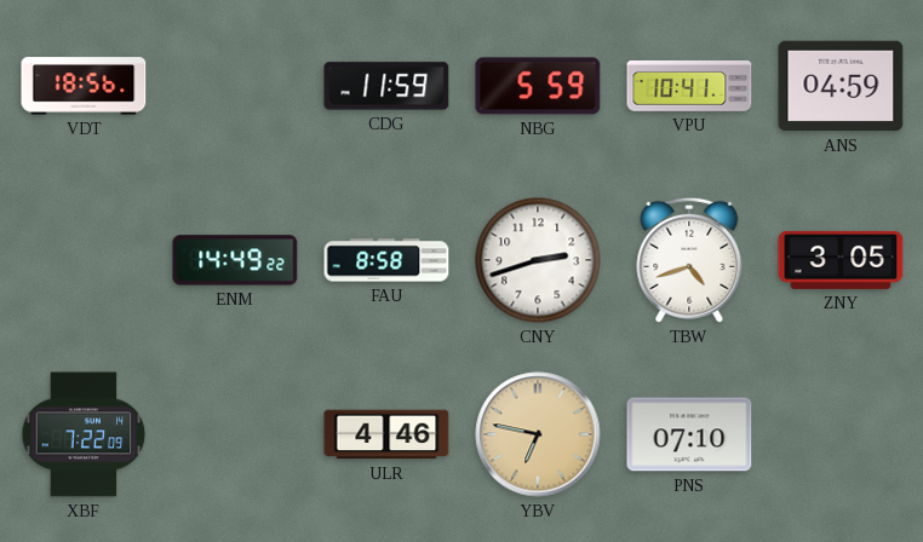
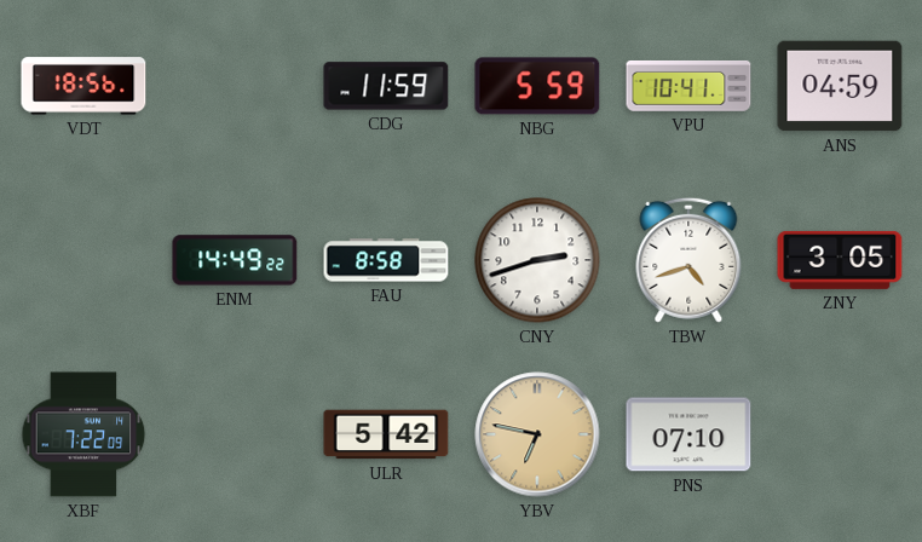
ULR: 4:46 -> 5:42
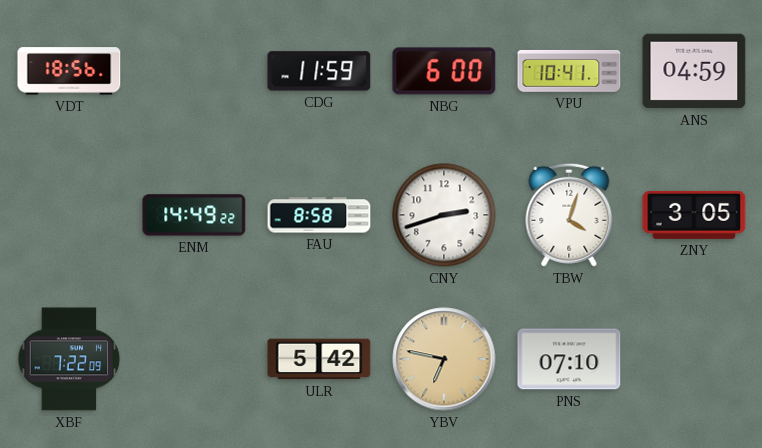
NBG: 5:59 -> 6:00
TBW: 4:42 -> 4:03
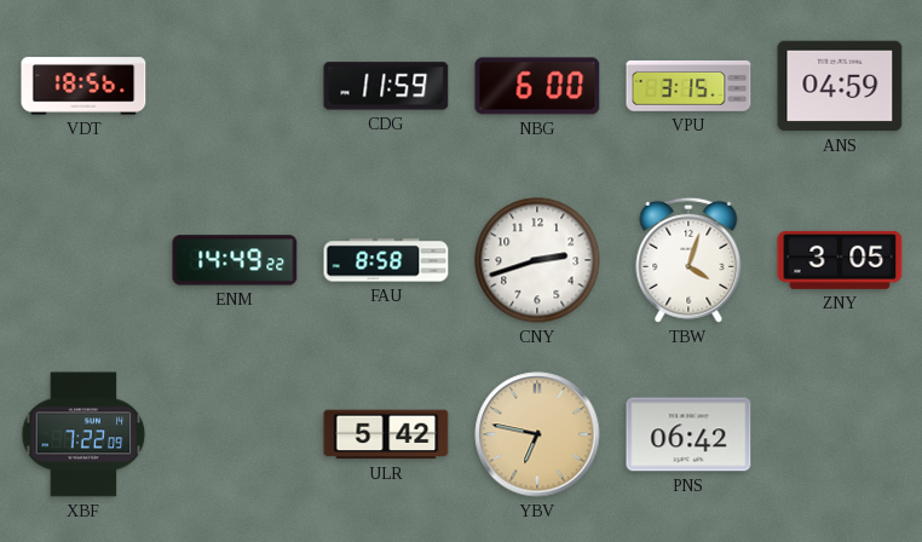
VPU: 10:41 -> 3:15
PNS: 07:10 -> 06:42
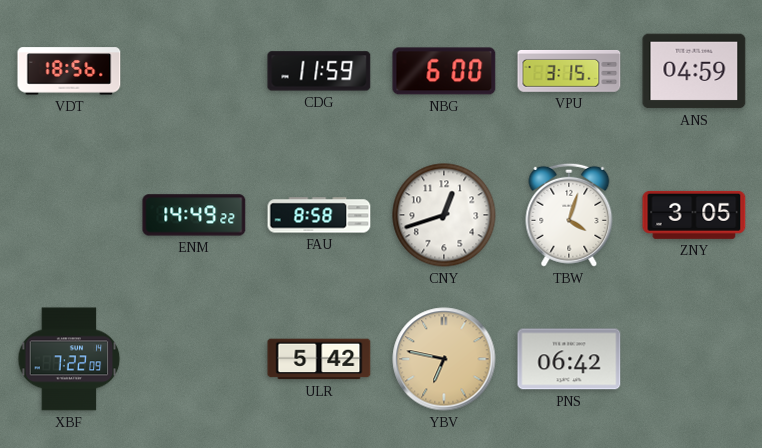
CNY: 2:42 -> 12:42
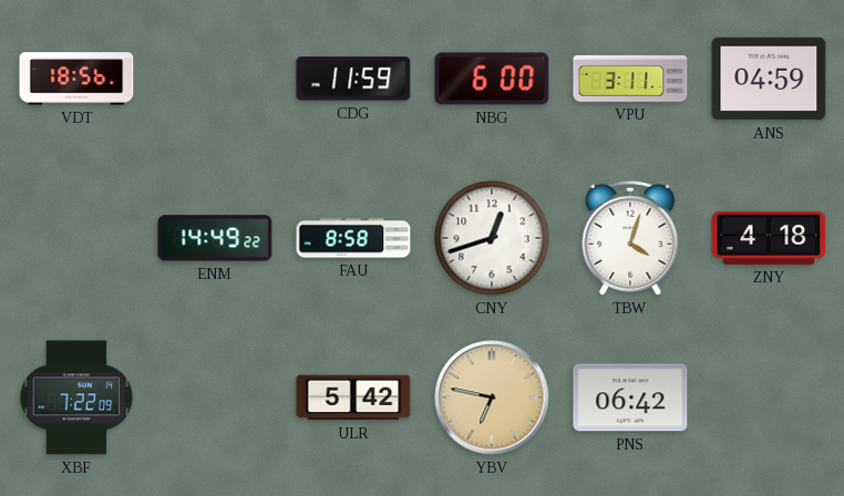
VPU: 3:15 -> 3:11
ZNY: 3:05 -> 4:18
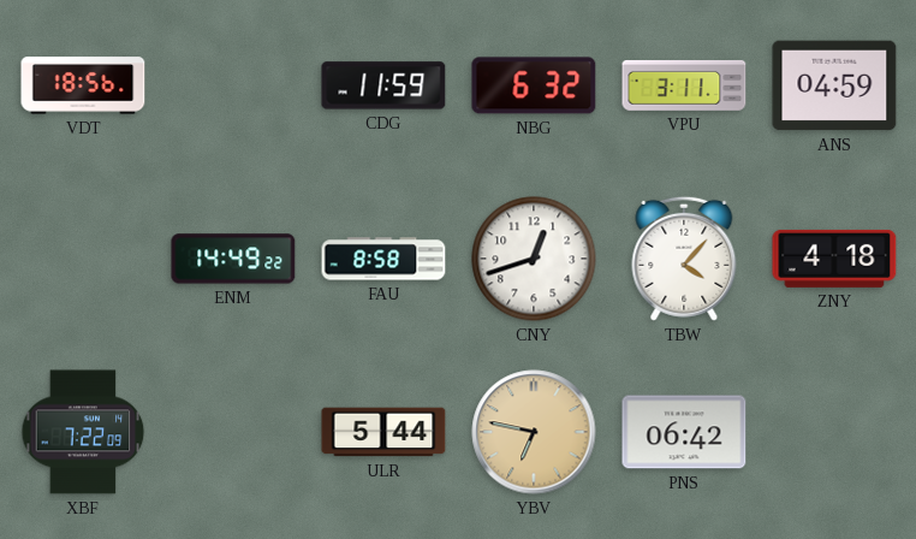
NBG: 6:00 -> 6:32
TBW: 4:03 -> 4:07
ULR: 5:42 -> 5:44
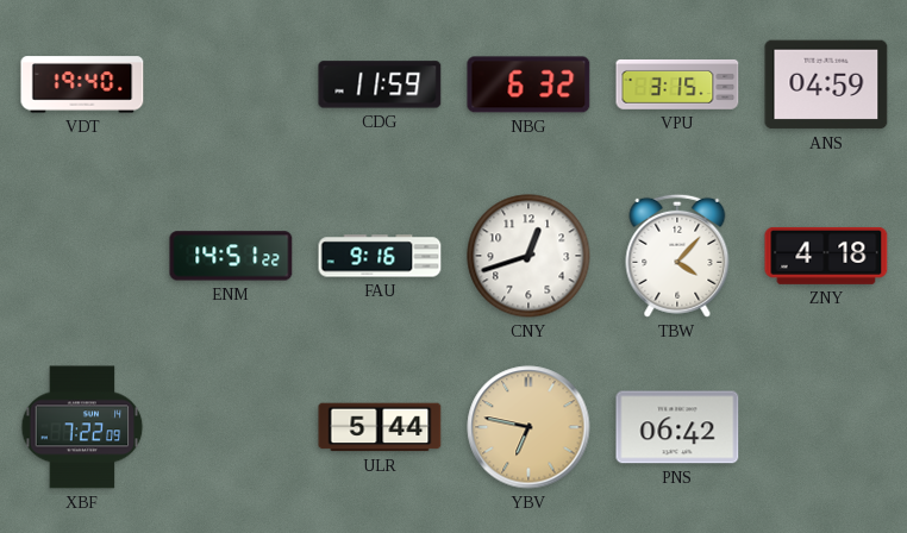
VDT: 18:56 -> 19:40
VPU: 3:11 -> 3:15
ENM: 14:49 -> 14:51
FAU: 8:58 -> 9:16
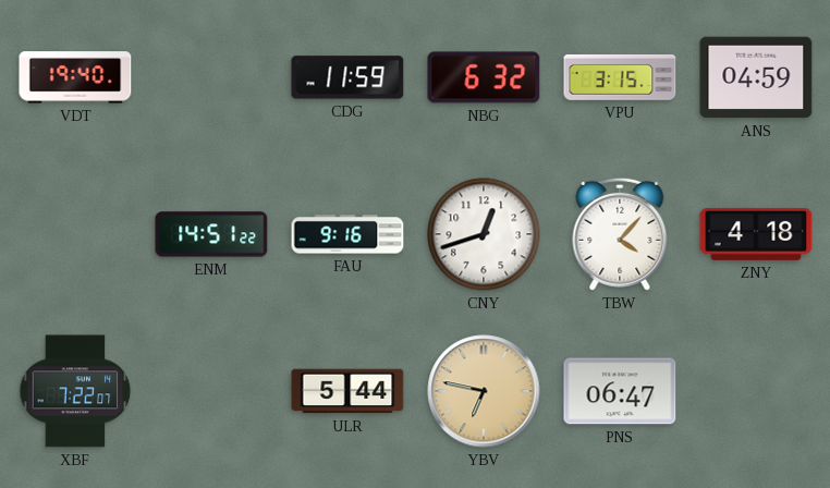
XBF: 7:22:09 -> 7:22:07
PNS: 06:42 -> 06:47
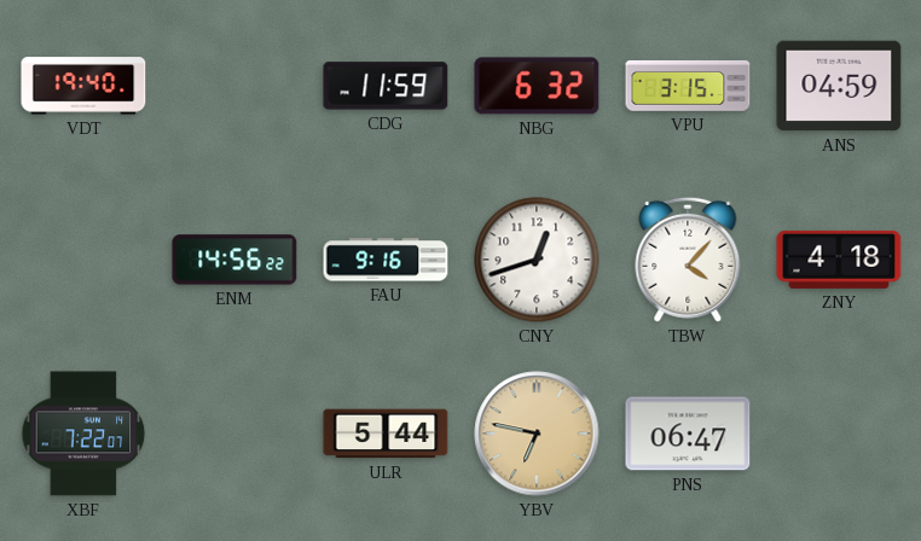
ENM: 14:51 -> 14:56
